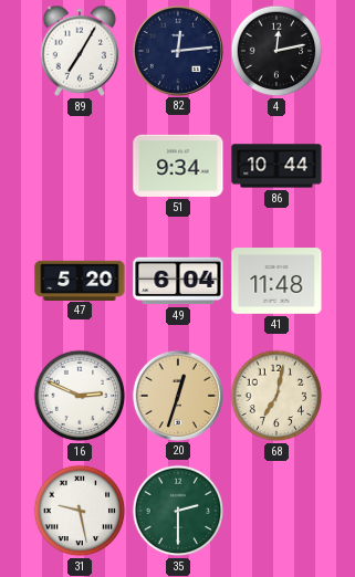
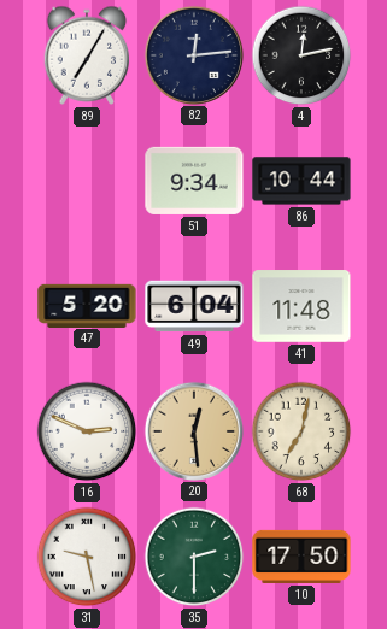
20: 12:33 -> 12:29
10: none -> 17:50
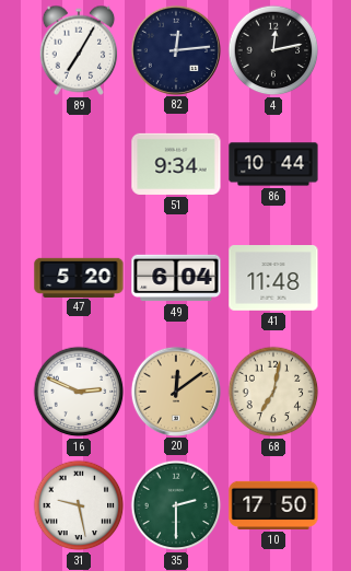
20: 12:29 -> 12:09
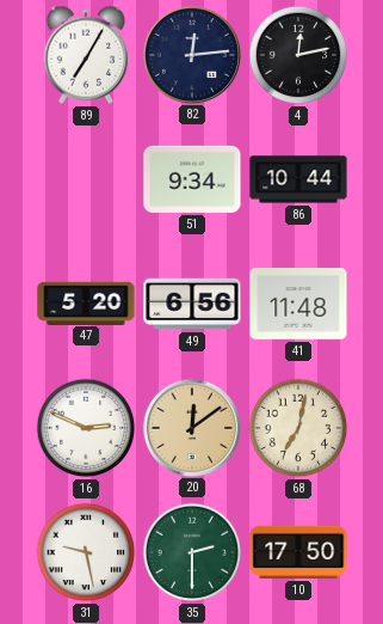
49: 6:04 -> 6:56
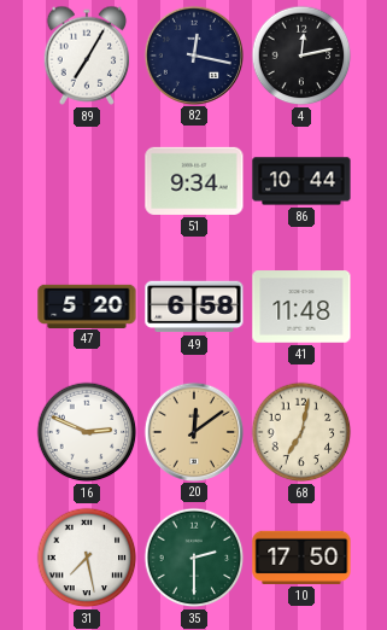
82: 12:14 -> 12:17
49: 6:56 -> 6:58
31: 9:28 -> 7:28
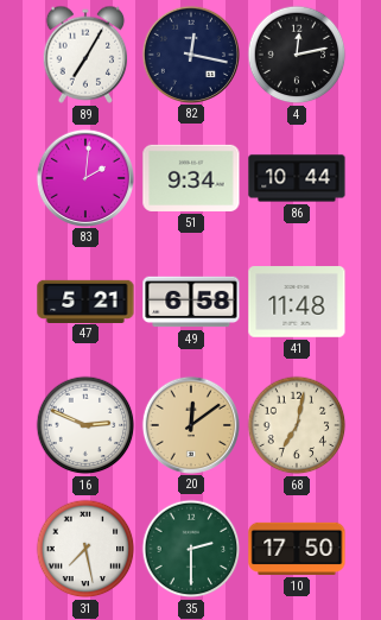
83: none -> 2:01
47: 5:20 -> 5:21
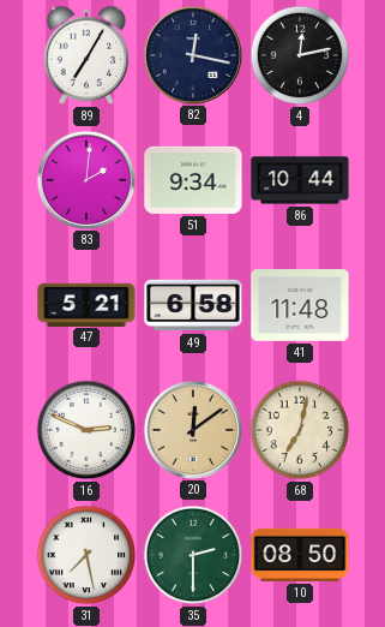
10: 17:50 -> 08:50
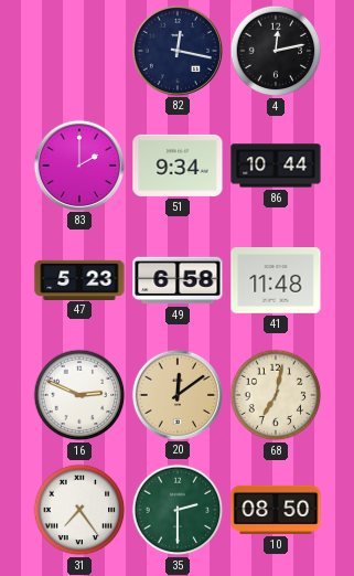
89: 7:05 -> none
83: 2:01 -> 2:00
47: 5:21 -> 5:23
31: 7:28 -> 7:24
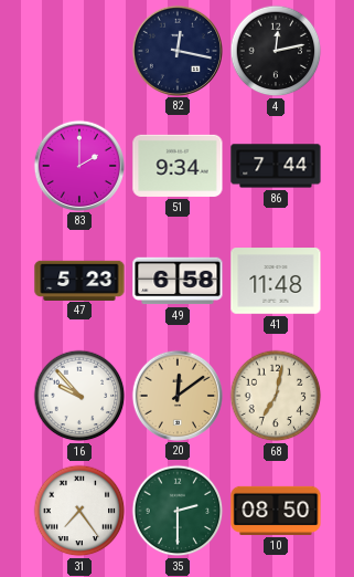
86: 10:44 -> 7:44
16: 2:49 -> 9:53
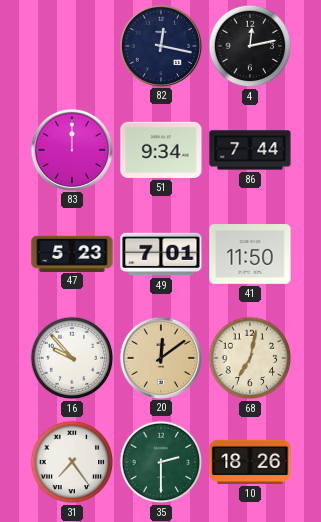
83: 2:00 -> 12:00
49: 6:58 -> 7:01
41: 11:48 -> 11:50
10: 08:50 -> 18:26
